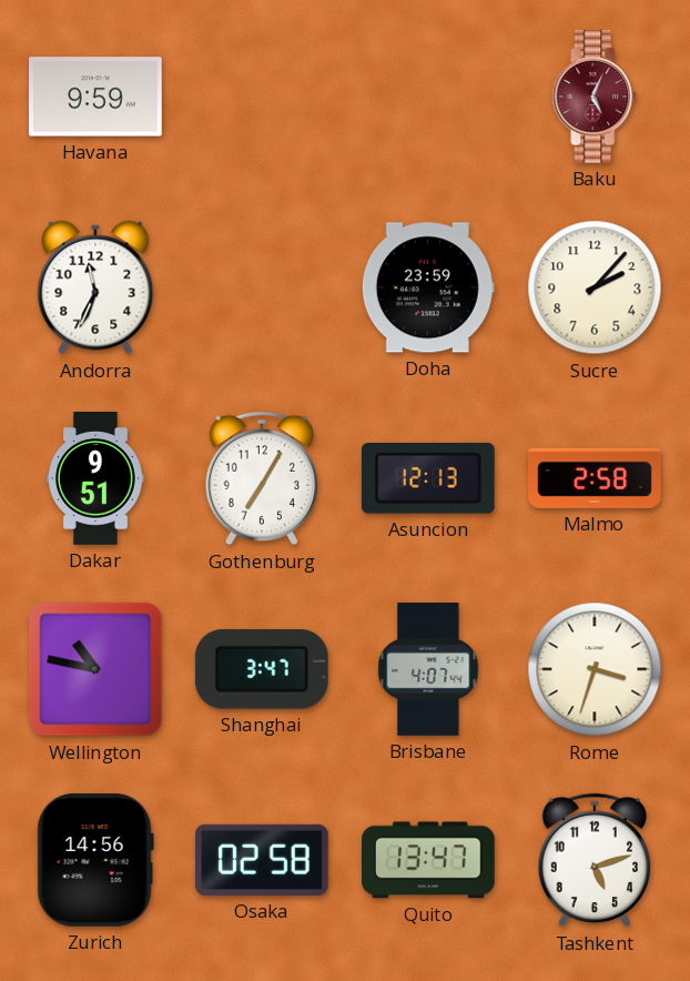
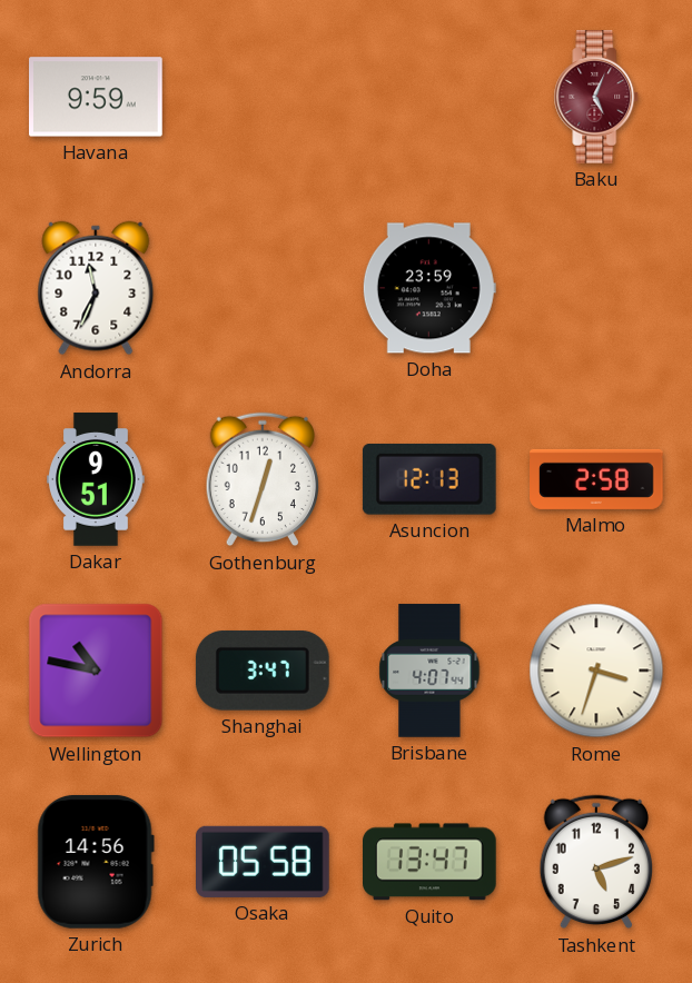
Sucre: 2:07 -> none
Gothenburg: 7:05 -> 12:33
Osaka: 02:58 -> 05:58
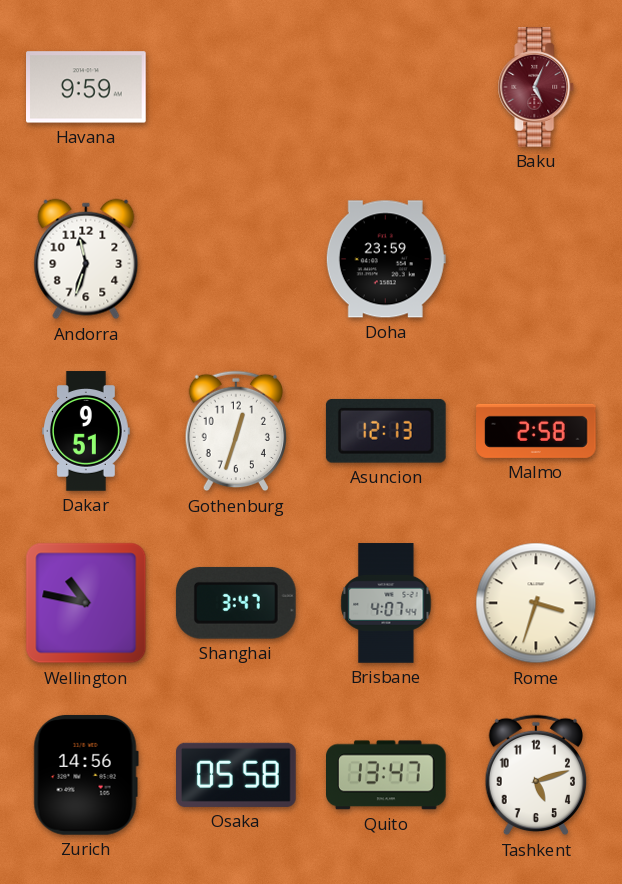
Andorra: 11:34 -> 11:33
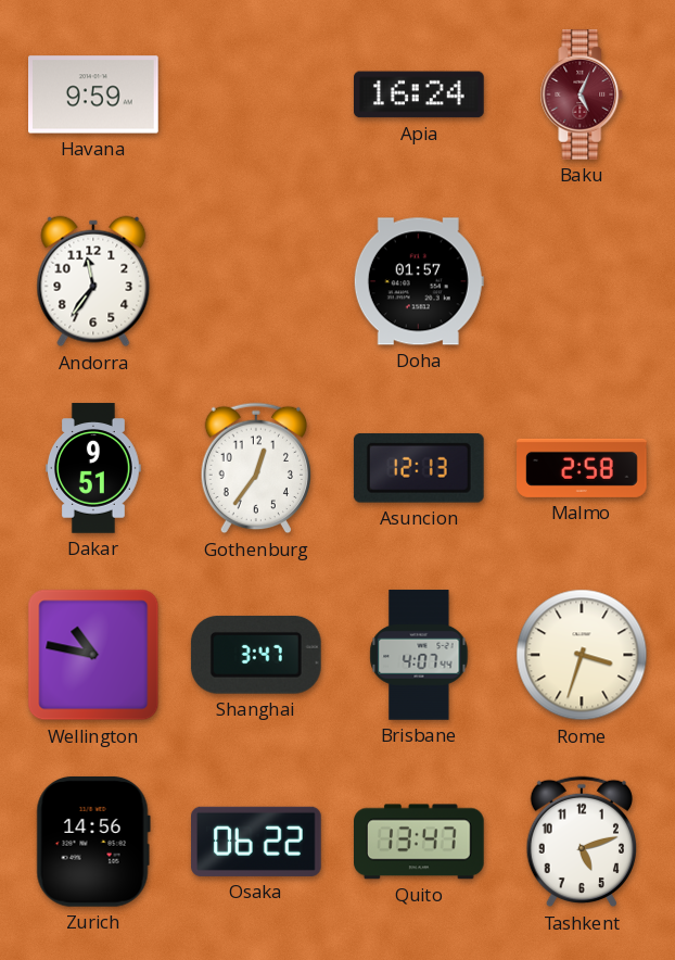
Apia: none -> 16:24
Andorra: 11:33 -> 11:36
Doha: 23:59 -> 01:57
Gothenburg: 12:33 -> 12:36
Osaka: 05:58 -> 06:22
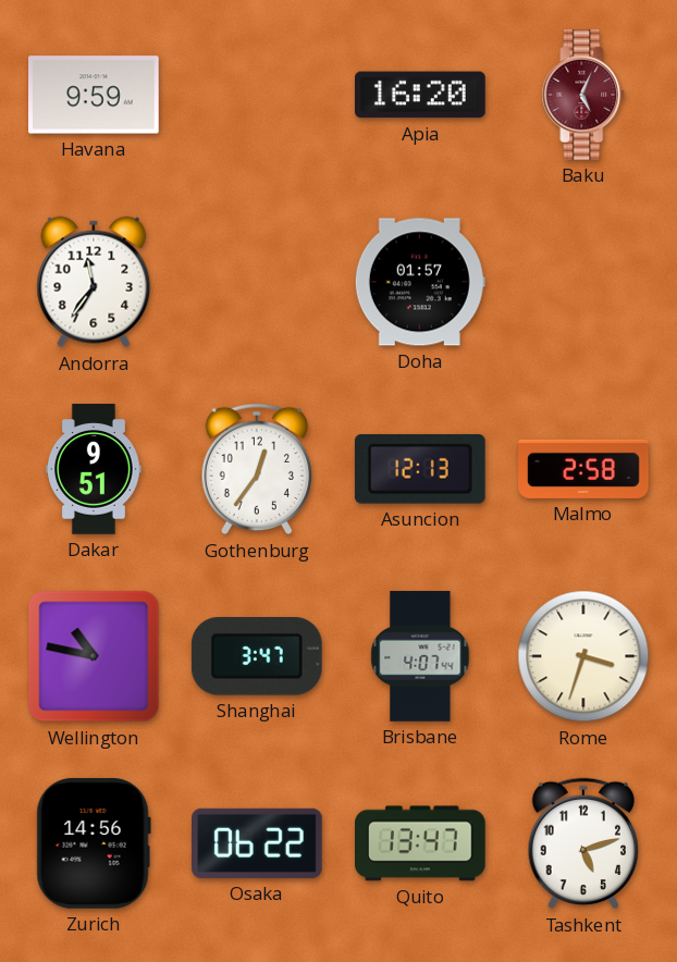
Apia: 16:24 -> 16:20
